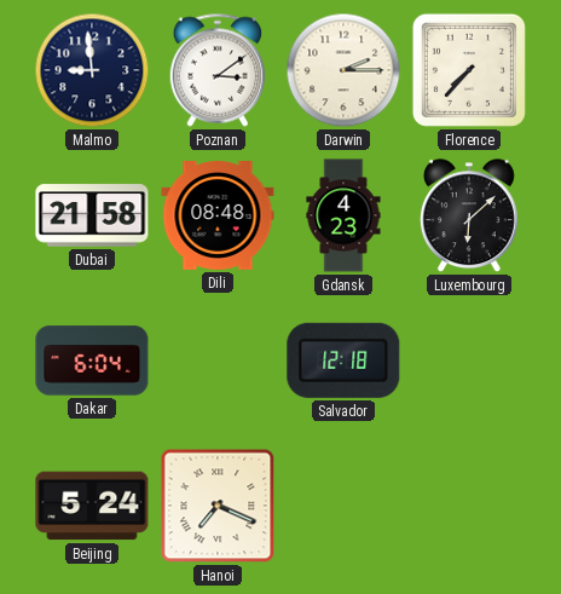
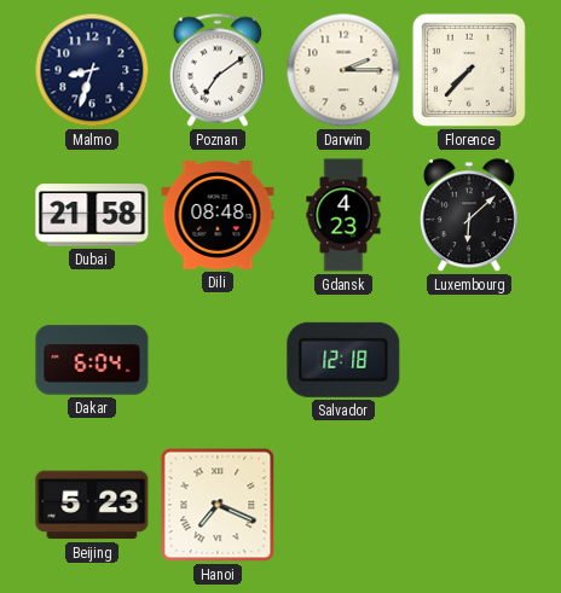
Malmo: 8:59 -> 8:33
Poznan: 3:09 -> 7:09
Beijing: 5:24 -> 5:23
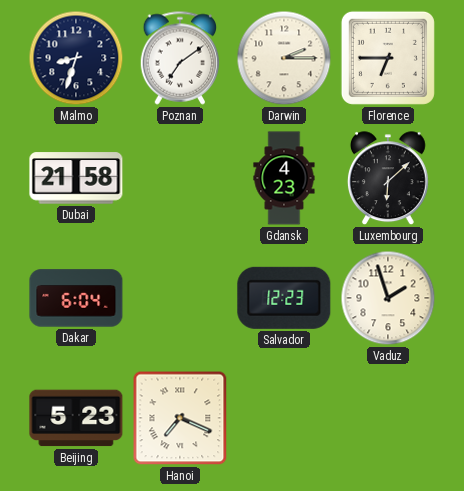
Florence: 7:37 -> 6:45
Dili: 08:48 -> none
Salvador: 12:18 -> 12:23
Vaduz: none -> 1:57
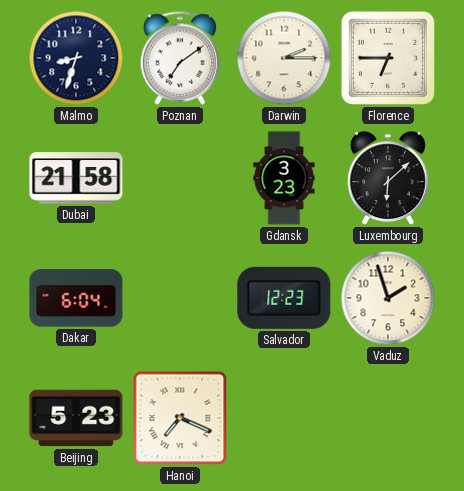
Gdansk: 4:23 -> 3:23
